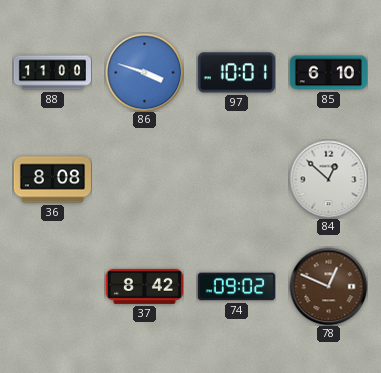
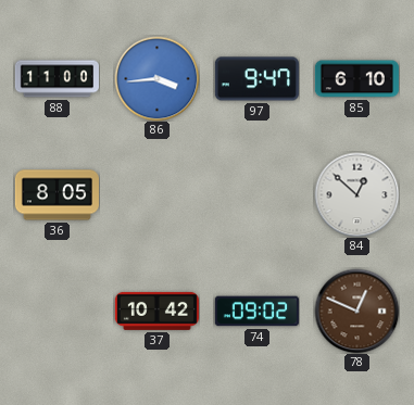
86: 3:48 -> 3:44
97: 10:01 -> 9:47
36: 8:08 -> 8:05
37: 8:42 -> 10:42
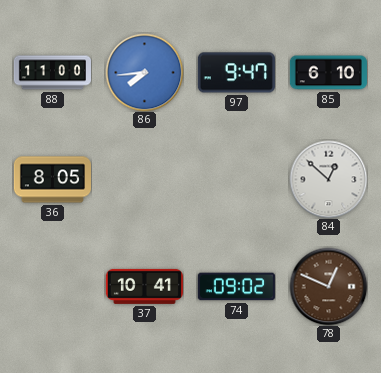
86: 3:44 -> 7:44
37: 10:42 -> 10:41
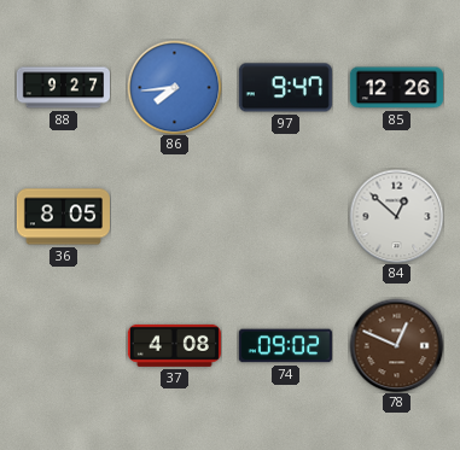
88: 11:00 -> 9:27
85: 6:10 -> 12:26
37: 10:41 -> 4:08
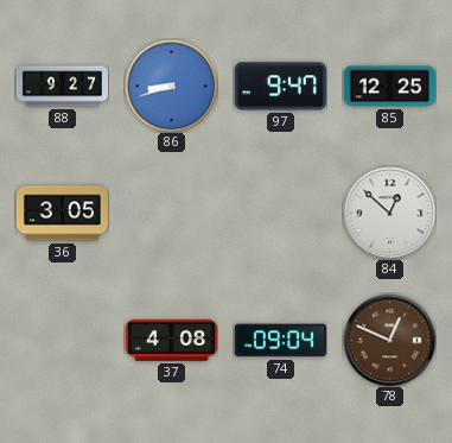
86: 7:44 -> 8:42
85: 12:26 -> 12:25
36: 8:05 -> 3:05
74: 09:02 -> 09:04
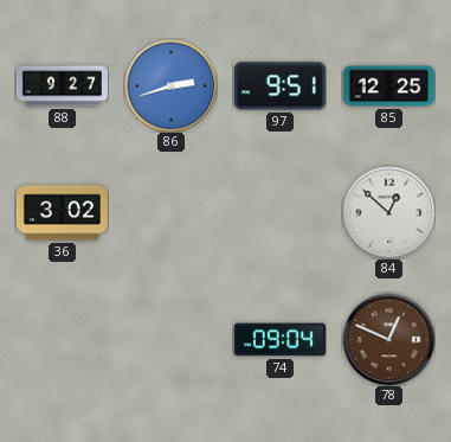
86: 8:42 -> 2:42
97: 9:47 -> 9:51
36: 3:05 -> 3:02
37: 4:08 -> none
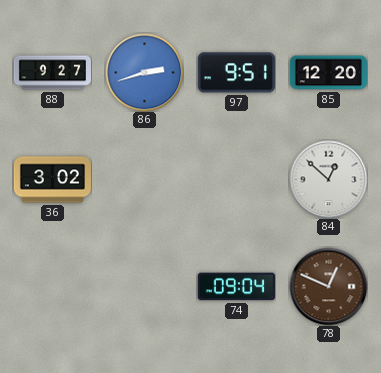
85: 12:25 -> 12:20
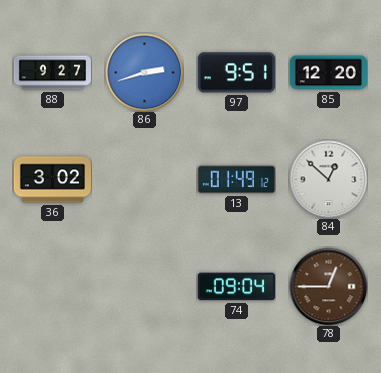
13: none -> 01:49
78: 12:49 -> 12:45
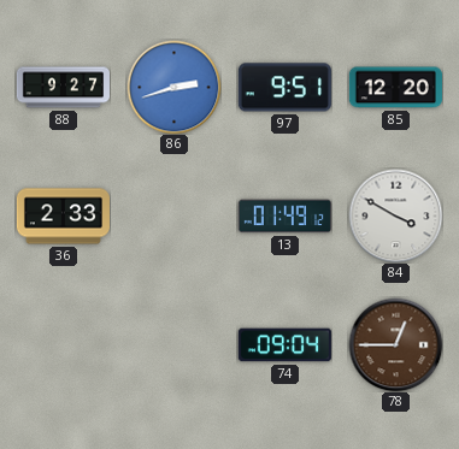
36: 3:02 -> 2:33
84: 12:52 -> 3:50
